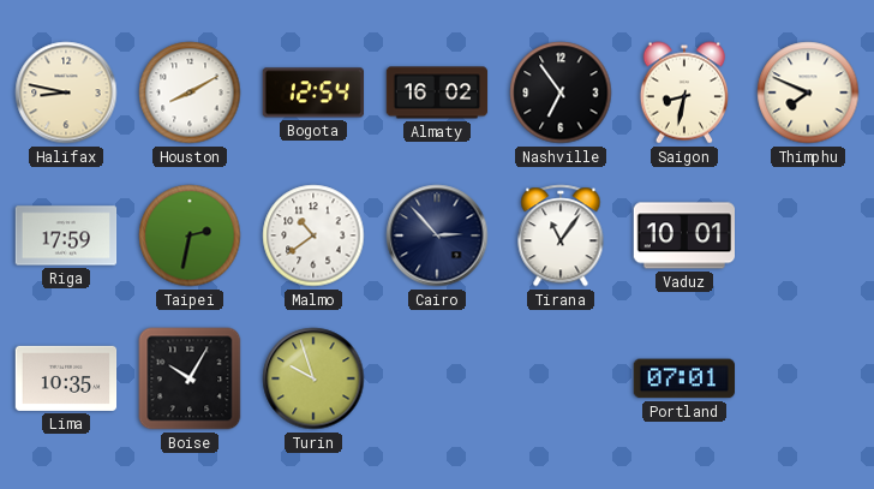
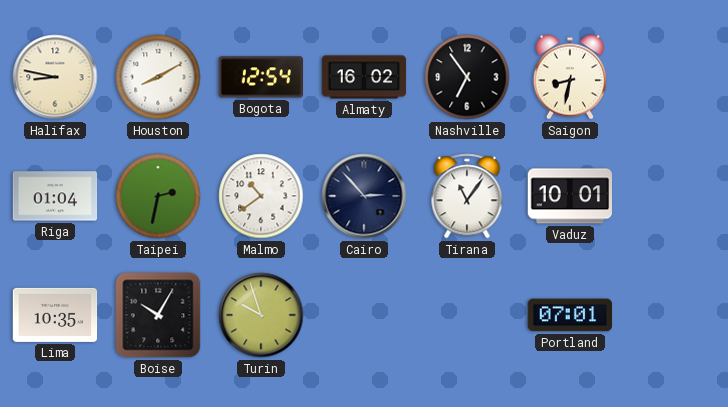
Thimphu: 7:49 -> none
Riga: 17:59 -> 01:04
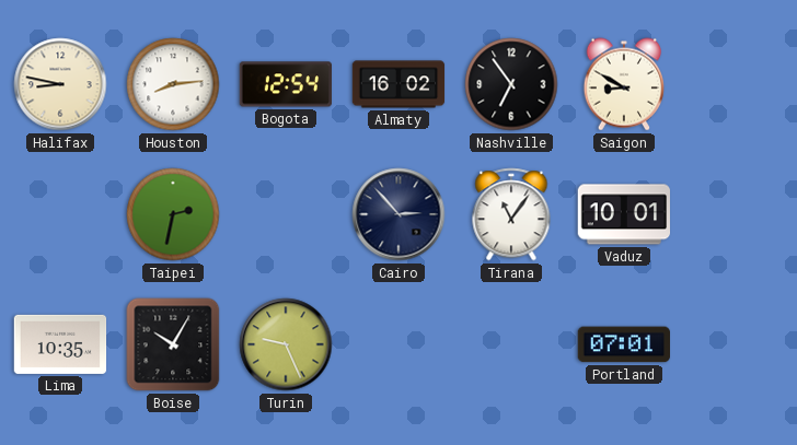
Houston: 8:10 -> 8:14
Saigon: 8:32 -> 8:50
Riga: 01:04 -> none
Malmo: 10:39 -> none
Turin: 9:57 -> 9:26
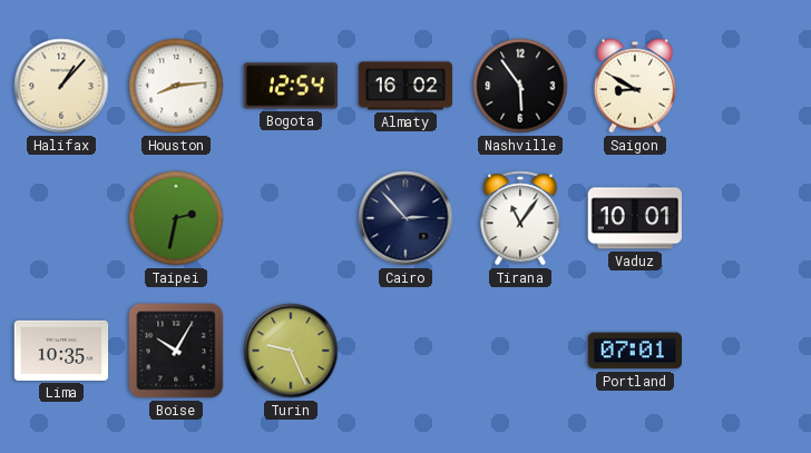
Halifax: 8:47 -> 1:07
Nashville: 6:54 -> 5:54
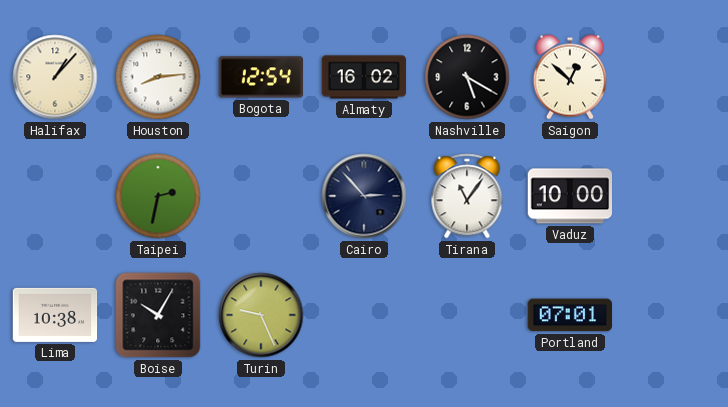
Nashville: 5:54 -> 5:20
Saigon: 8:50 -> 12:52
Vaduz: 10:01 -> 10:00
Lima: 10:35 -> 10:38
